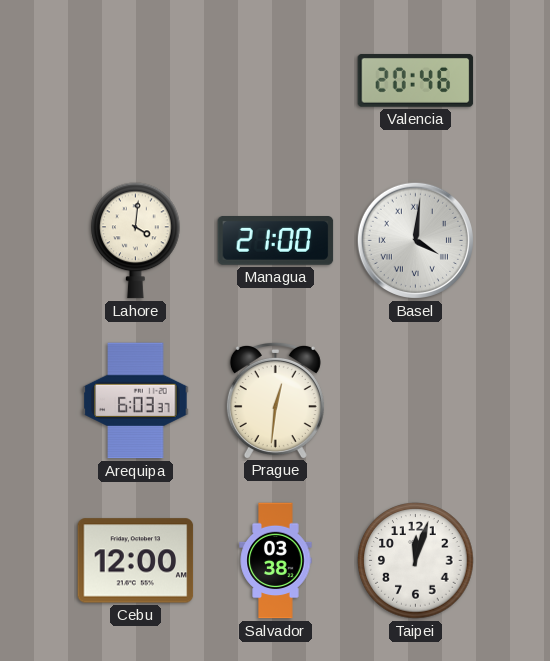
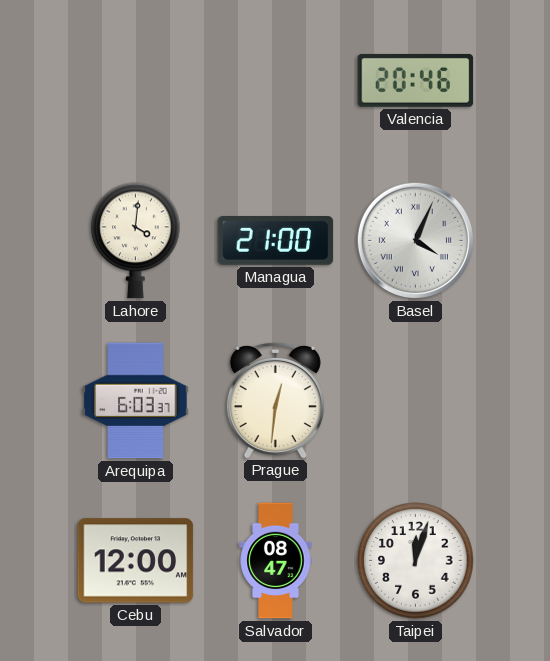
Basel: 4:01 -> 4:04
Salvador: 03:38 -> 08:47
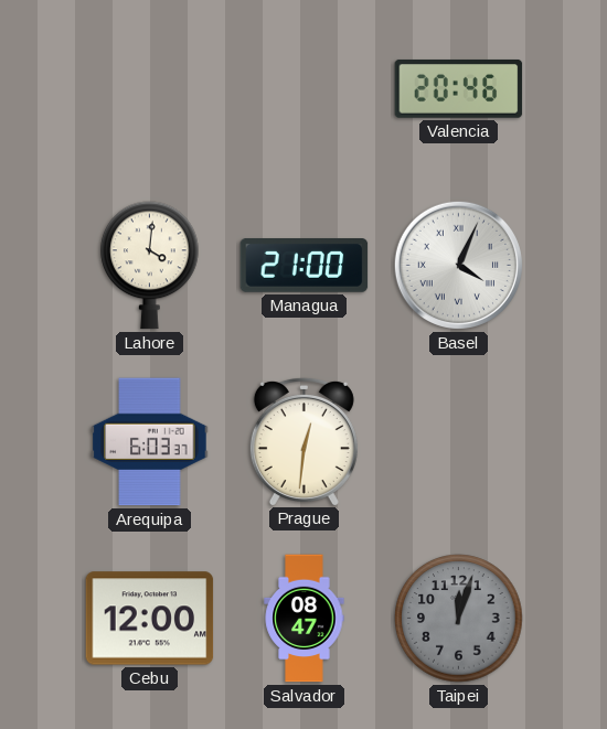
Taipei dial: white -> grey
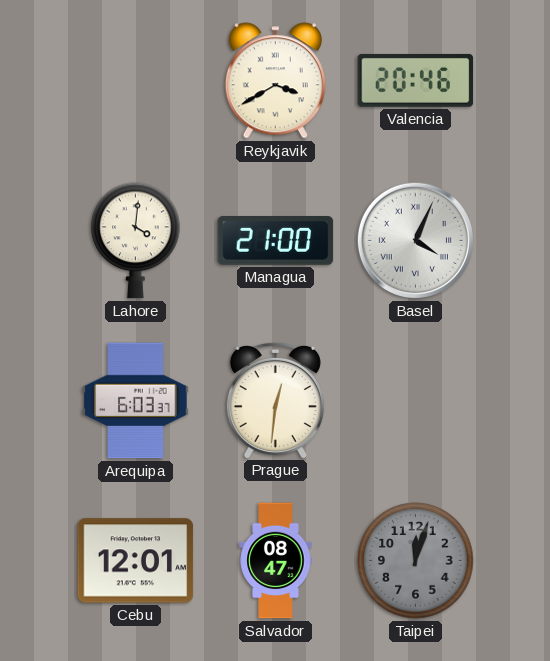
Reykjavik: none -> 3:40
Cebu: 12:00 -> 12:01
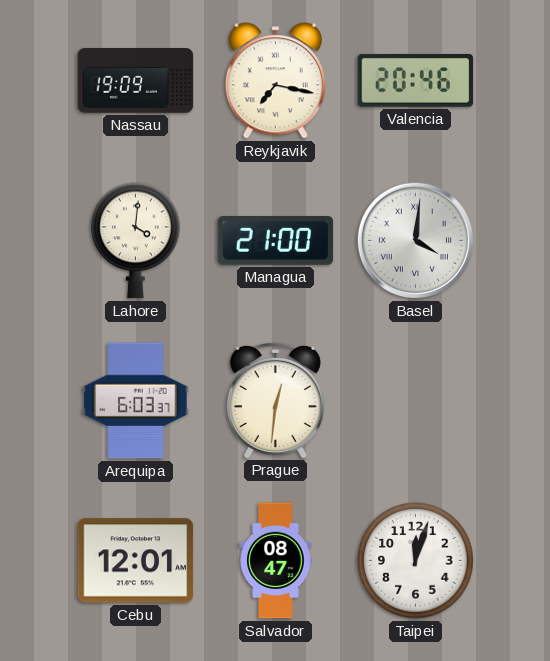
Nassau: none -> 19:09
Reykjavik: 3:40 -> 7:17
Basel: 4:04 -> 4:01
Taipei dial: grey -> white
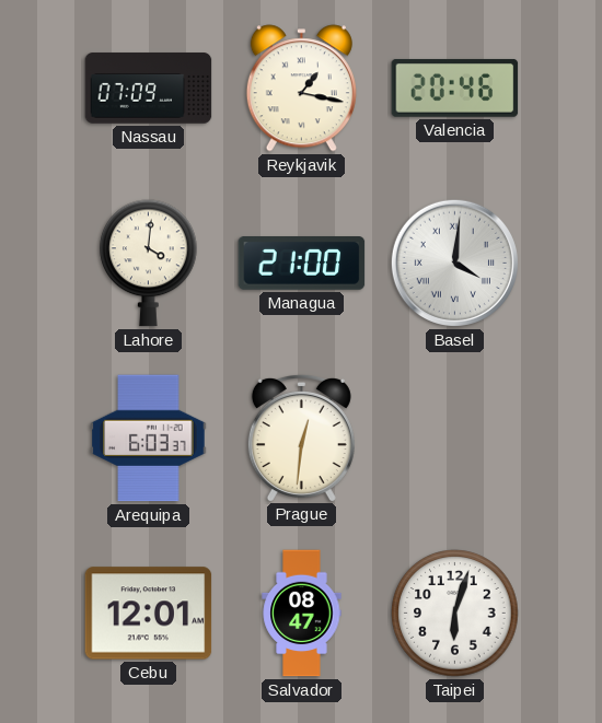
Nassau: 19:09 -> 07:09
Reykjavik: 7:17 -> 1:17
Taipei: 12:03 -> 6:03
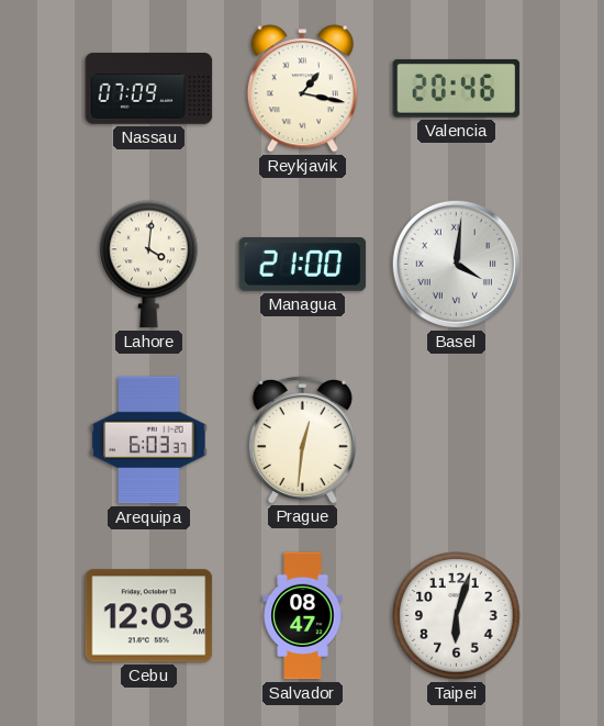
Cebu: 12:01 -> 12:03
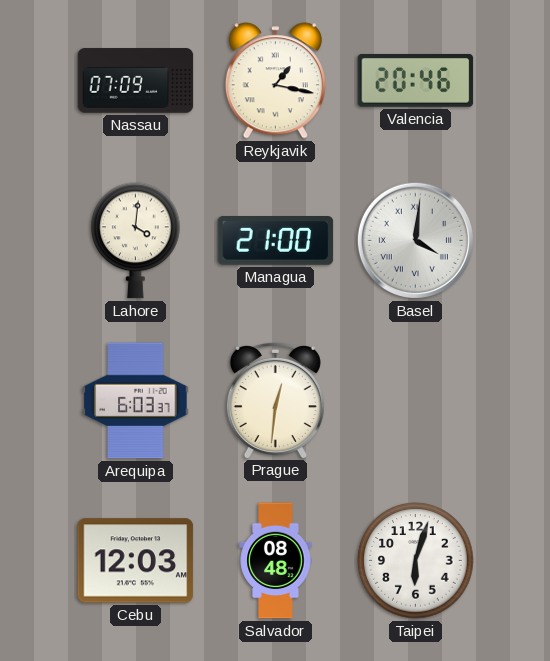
Salvador: 08:47 -> 08:48
